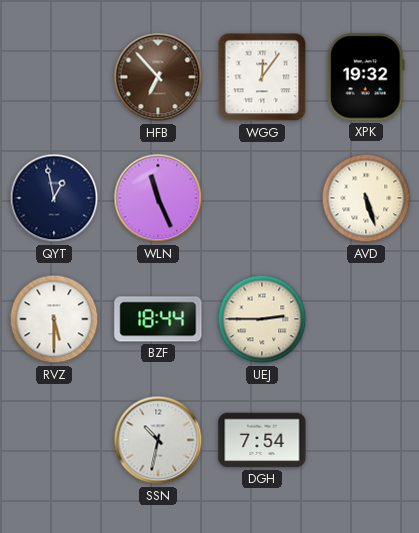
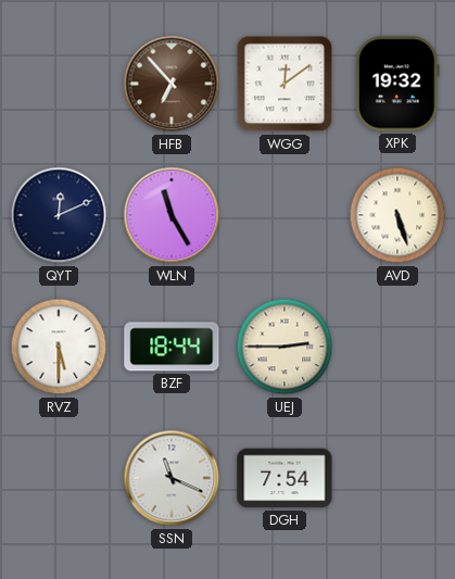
WGG: 12:06 -> 12:09
QYT: 12:58 -> 12:11
WLN: 11:26 -> 11:25
SSN: 10:32 -> 11:19
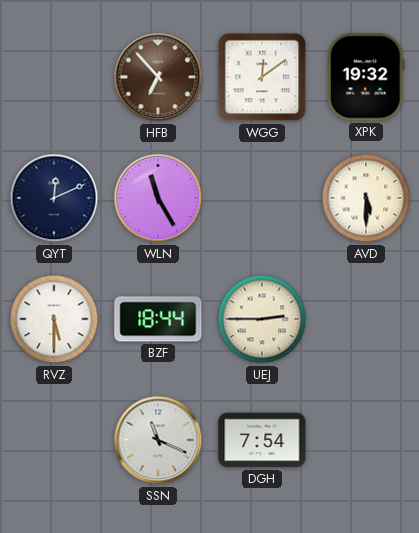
AVD: 5:27 -> 5:30
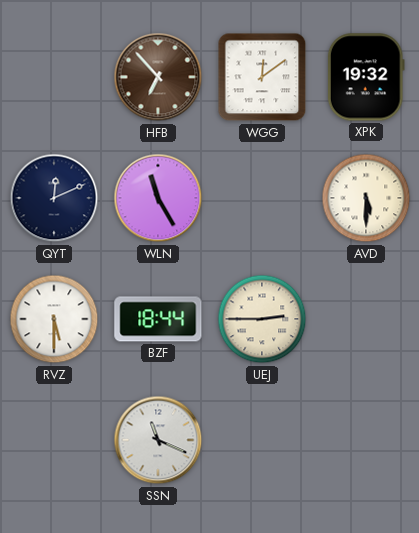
DGH: 7:54 -> none
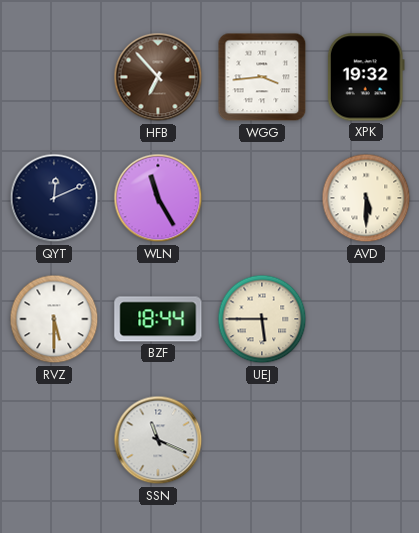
WGG: 12:09 -> 3:44
UEJ: 2:45 -> 5:45
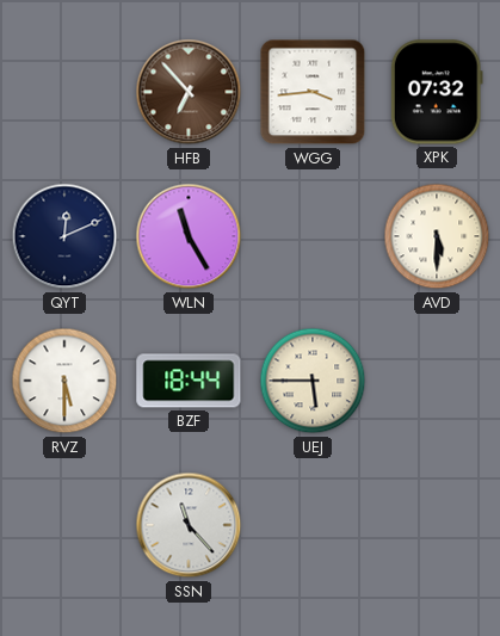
XPK: 19:32 -> 07:32
SSN: 11:19 -> 11:23
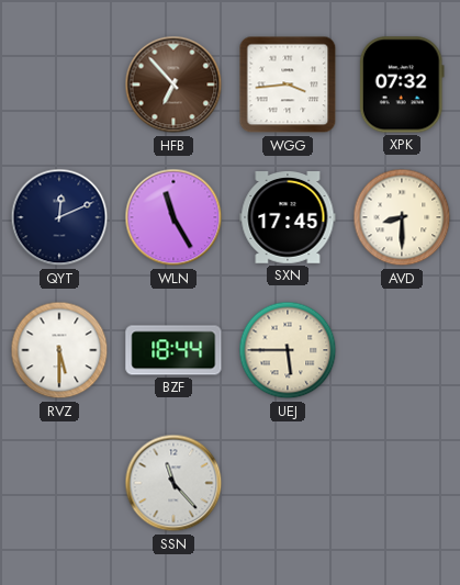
SXN: none -> 17:45
AVD: 5:30 -> 8:30
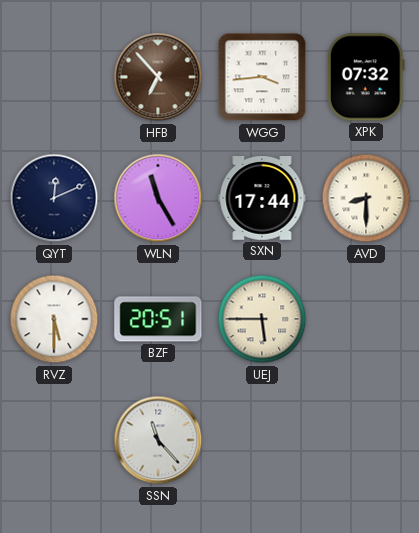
SXN: 17:45 -> 17:44
BZF: 18:44 -> 20:51
